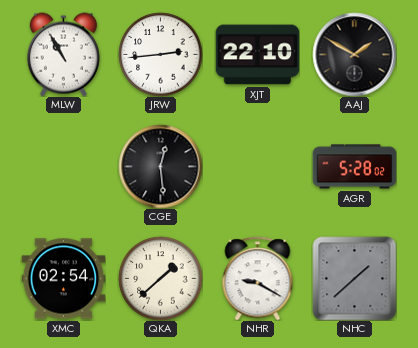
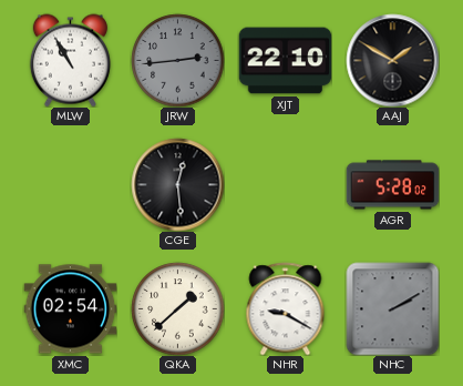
JRW dial: white -> grey
NHC: 1:38 -> 2:10
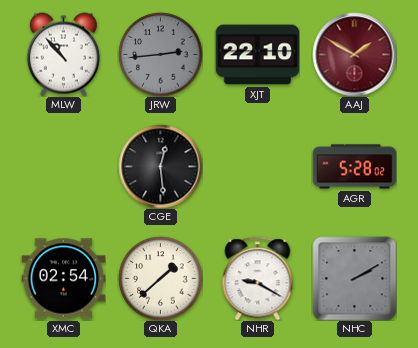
MLW: 10:55 -> 10:53
AAJ dial: black -> burgundy
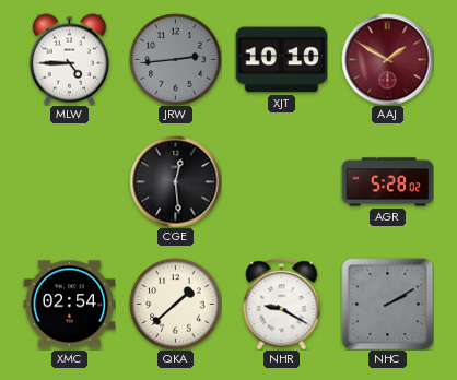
MLW: 10:53 -> 4:45
XJT: 22:10 -> 10:10
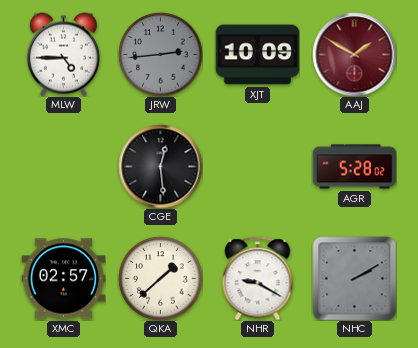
XJT: 10:10 -> 10:09
XMC: 02:54 -> 02:57
